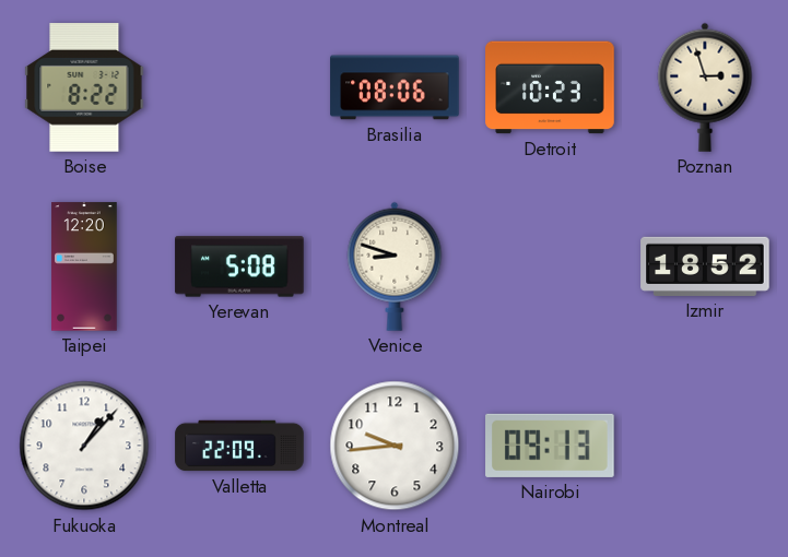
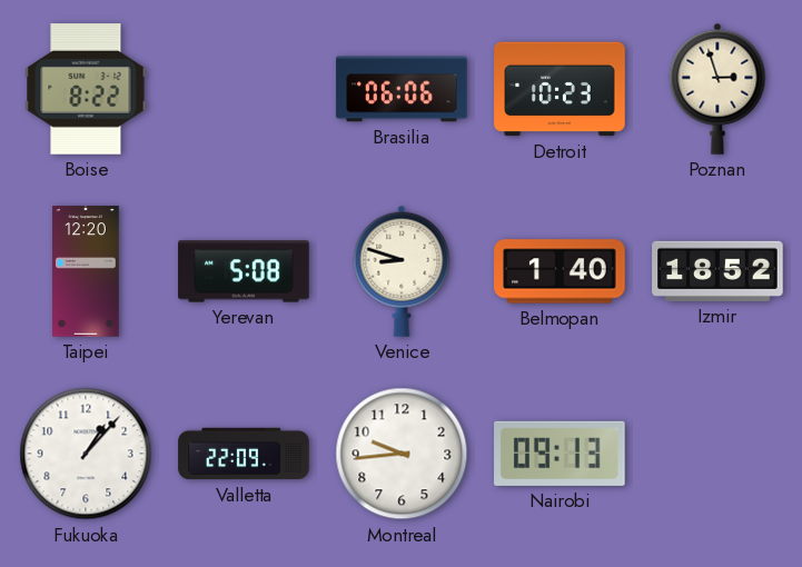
Brasilia: 08:06 -> 06:06
Belmopan: none -> 1:40
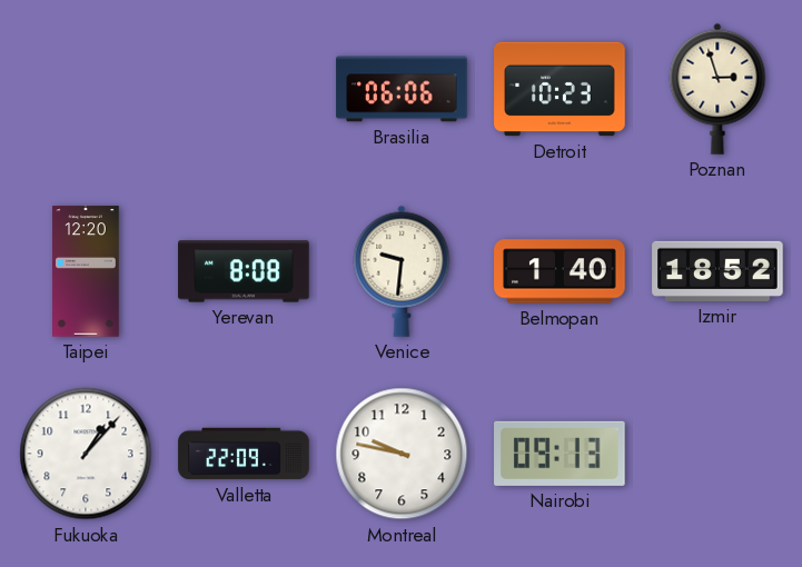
Boise: 8:22 -> none
Yerevan: 5:08 -> 8:08
Venice: 8:48 -> 9:31
Montreal: 9:44 -> 9:47
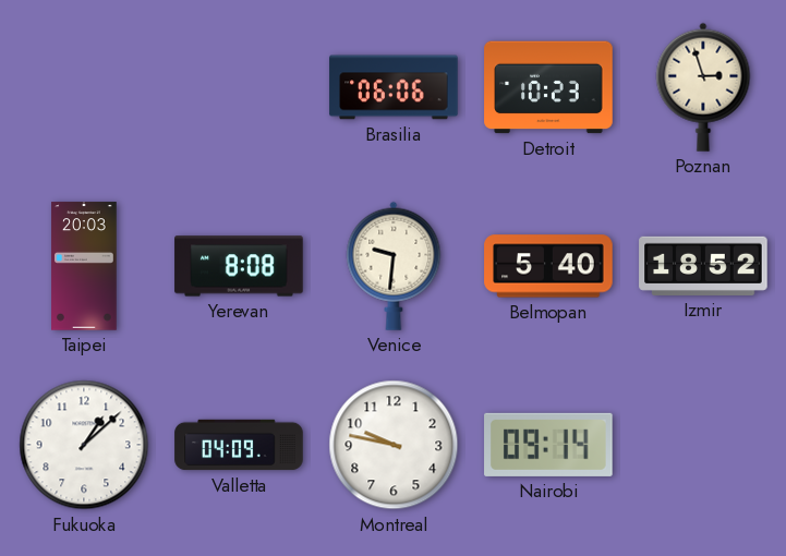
Taipei: 12:20 -> 20:03
Belmopan: 1:40 -> 5:40
Fukuoka: 1:07 -> 1:08
Valletta: 22:09 -> 04:09
Nairobi: 09:13 -> 09:14
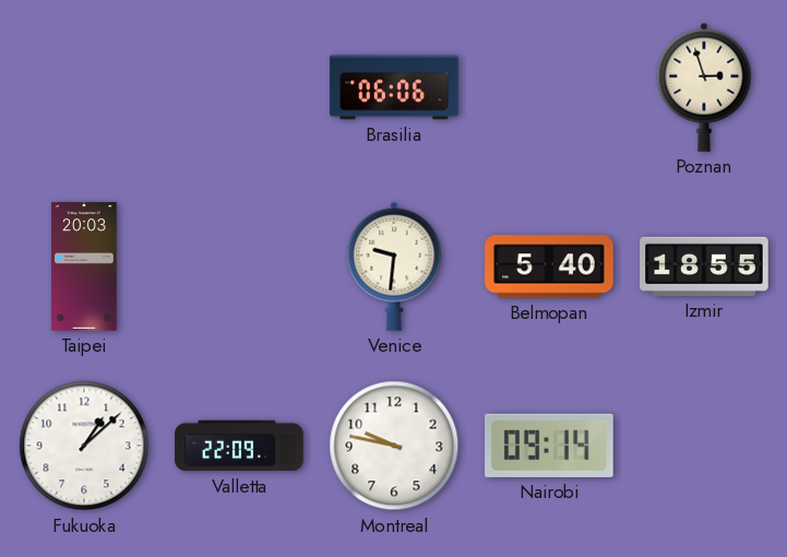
Detroit: 10:23 -> none
Yerevan: 8:08 -> none
Izmir: 18:52 -> 18:55
Valletta: 04:09 -> 22:09
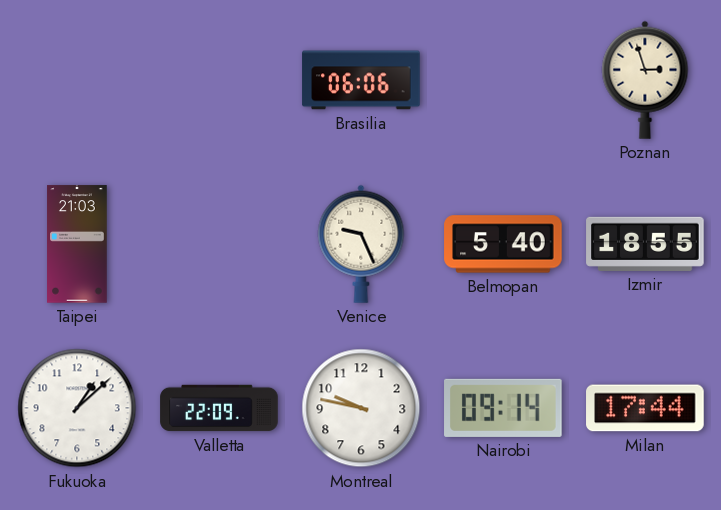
Taipei: 20:03 -> 21:03
Venice: 9:31 -> 9:26
Milan: none -> 17:44
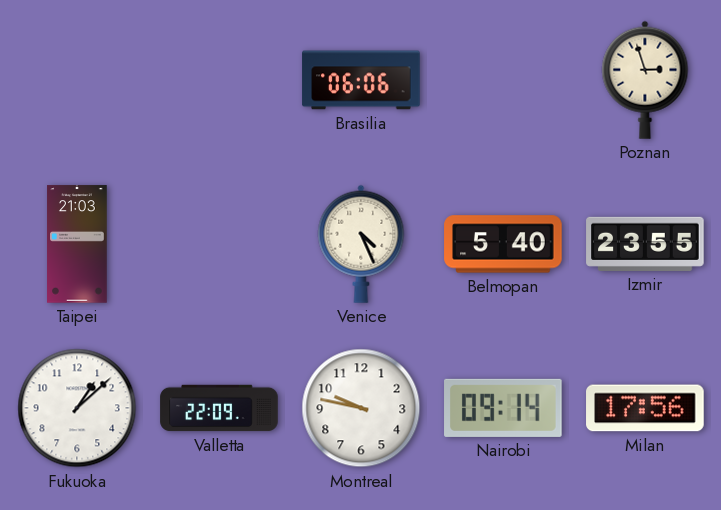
Venice: 9:26 -> 4:26
Izmir: 18:55 -> 23:55
Milan: 17:44 -> 17:56
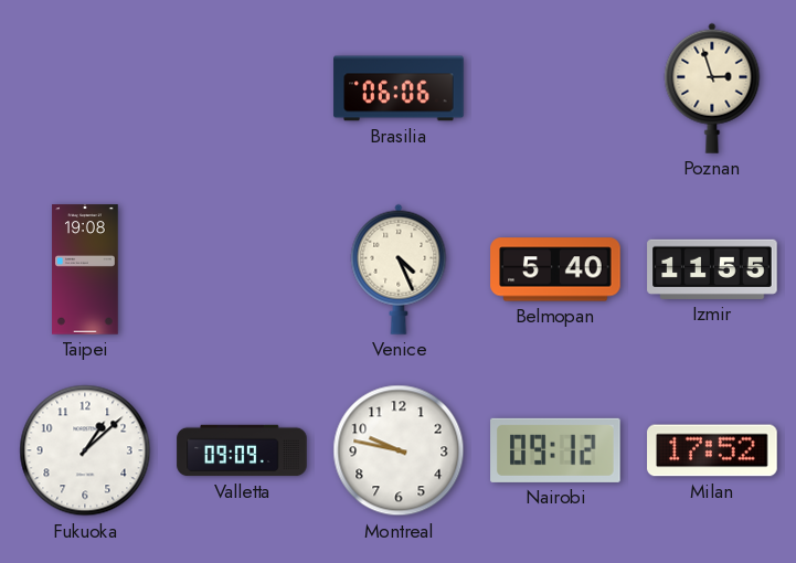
Taipei: 21:03 -> 19:08
Izmir: 23:55 -> 11:55
Valletta: 22:09 -> 09:09
Nairobi: 09:14 -> 09:12
Milan: 17:56 -> 17:52
